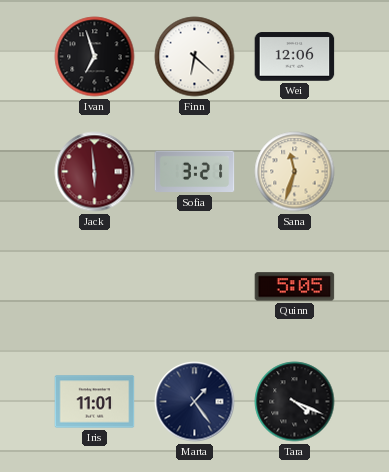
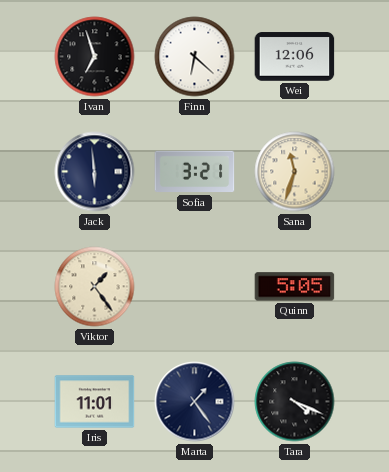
Jack dial: burgundy -> navy
Viktor: none -> 1:24
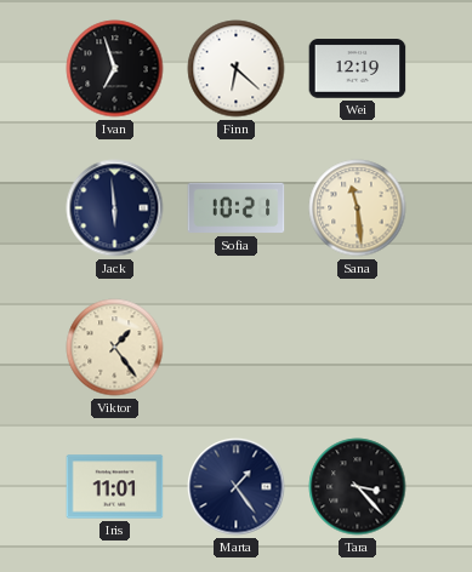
Wei: 12:06 -> 12:19
Sofia: 3:21 -> 10:21
Sana: 11:33 -> 11:29
Quinn: 5:05 -> none
Tara: 4:19 -> 3:23
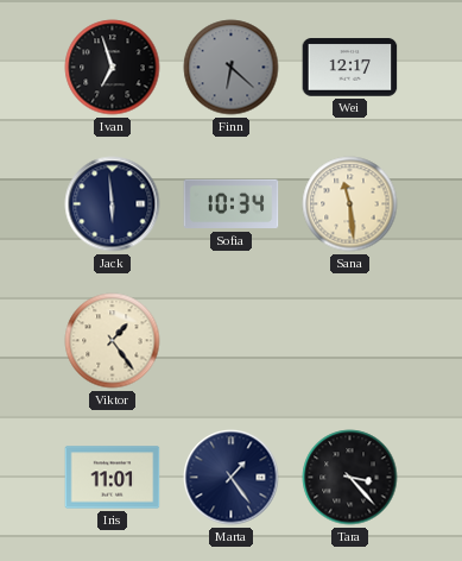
Finn dial: white -> grey
Wei: 12:19 -> 12:17
Sofia: 10:21 -> 10:34
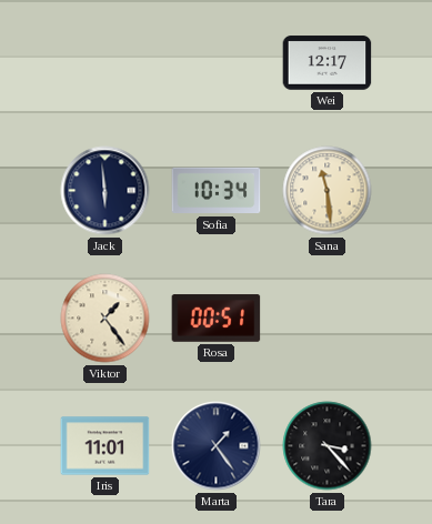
Ivan: 6:57 -> none
Finn: 6:22 -> none
Rosa: none -> 00:51
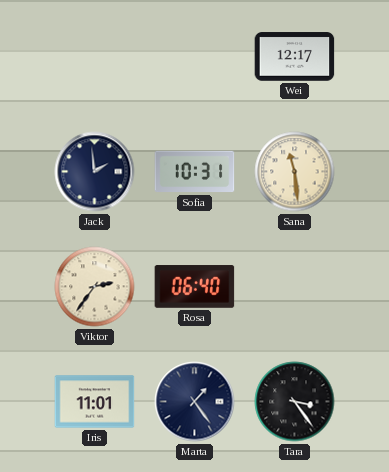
Jack: 5:59 -> 1:59
Sofia: 10:34 -> 10:31
Viktor: 1:24 -> 2:36
Rosa: 00:51 -> 06:40
Tara: 3:23 -> 3:24
